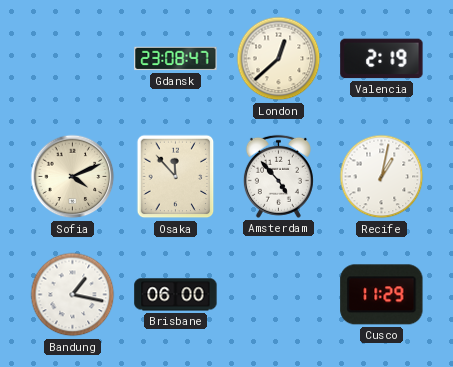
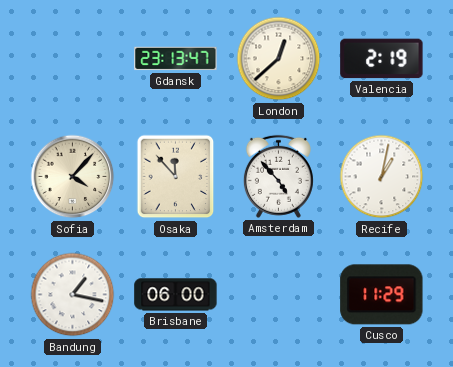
Gdansk: 23:08 -> 23:13
Sofia: 4:11 -> 4:07
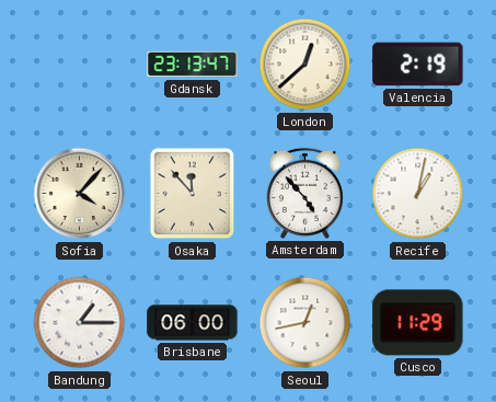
Bandung: 1:17 -> 1:15
Seoul: none -> 12:43
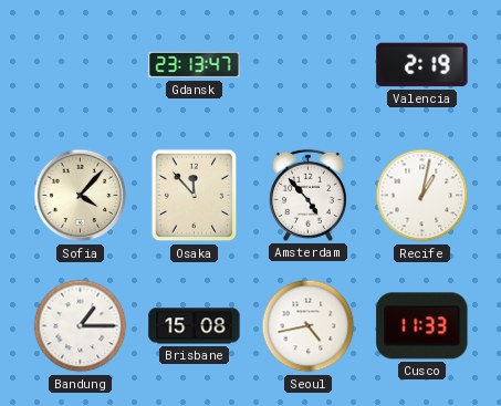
London: 12:38 -> none
Brisbane: 06:00 -> 15:08
Seoul: 12:43 -> 4:43
Cusco: 11:29 -> 11:33
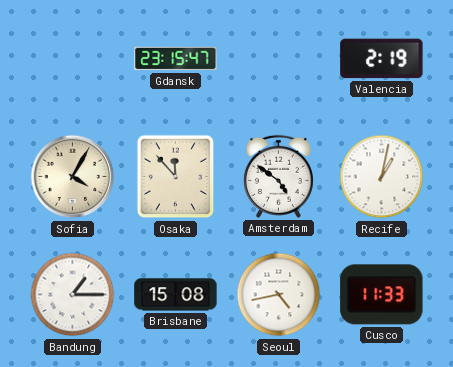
Gdansk: 23:13 -> 23:15
Sofia: 4:07 -> 4:05
Amsterdam: 4:53 -> 4:51
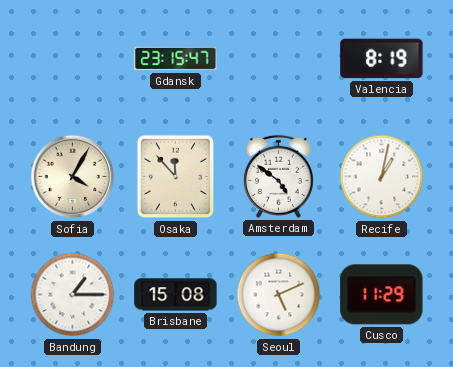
Valencia: 2:19 -> 8:19
Seoul: 4:43 -> 5:11
Cusco: 11:33 -> 11:29
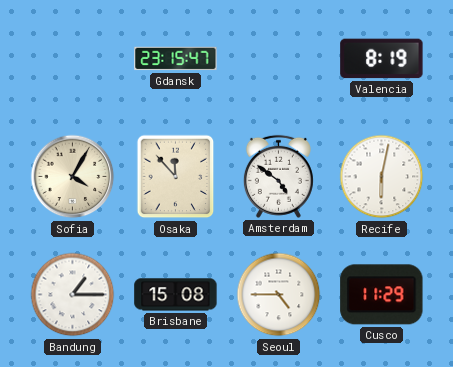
Recife: 1:02 -> 6:02
Seoul: 5:11 -> 4:45
